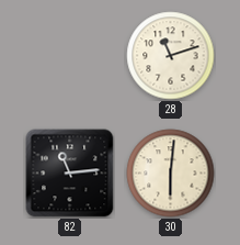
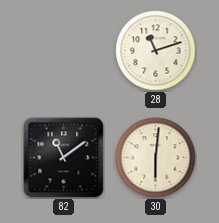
82: 11:14 -> 11:09
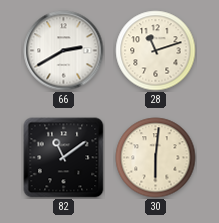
66: none -> 2:40
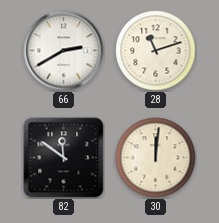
82: 11:09 -> 11:51
30: 6:01 -> 12:01
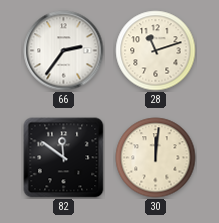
66: 2:40 -> 2:36
